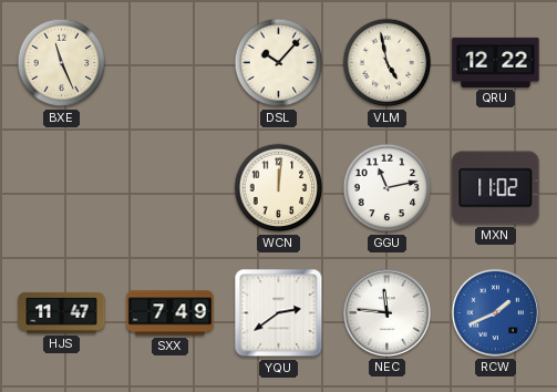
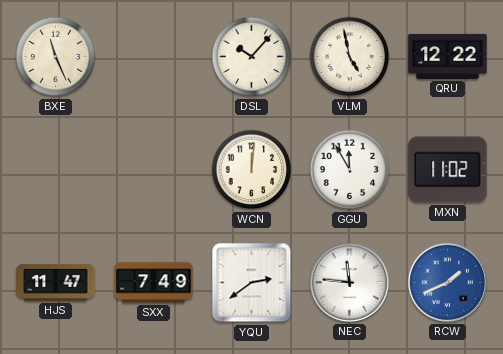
GGU: 11:13 -> 11:55
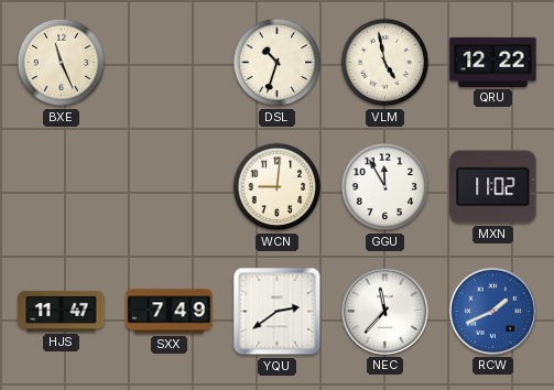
DSL: 10:07 -> 10:33
WCN: 12:01 -> 9:01
NEC: 11:46 -> 11:37
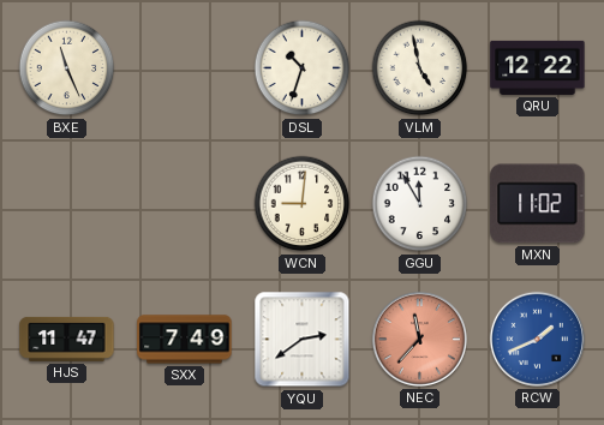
NEC dial: white -> salmon
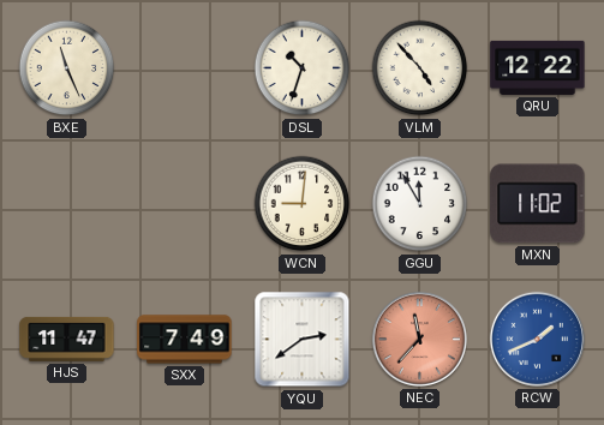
VLM: 4:58 -> 4:53
